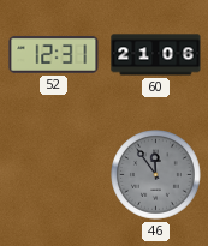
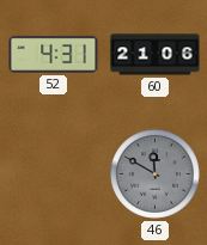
52: 12:31 -> 4:31
46: 11:54 -> 11:50
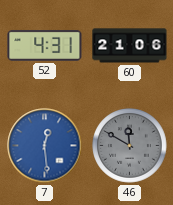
7: none -> 12:29
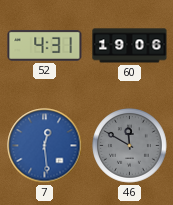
60: 21:06 -> 19:06
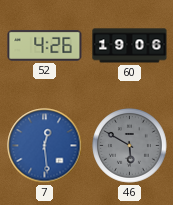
52: 4:31 -> 4:26
46: 11:50 -> 5:50
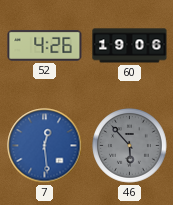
46: 5:50 -> 5:53
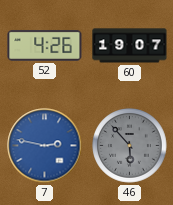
60: 19:06 -> 19:07
7: 12:29 -> 2:47
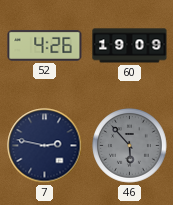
60: 19:07 -> 19:09
7 dial: blue -> navy
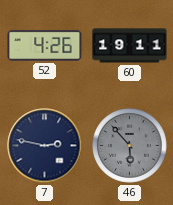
60: 19:09 -> 19:11
